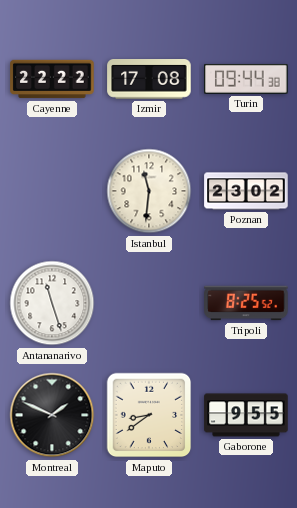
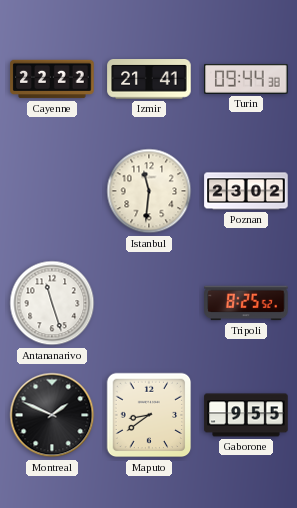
Izmir: 17:08 -> 21:41
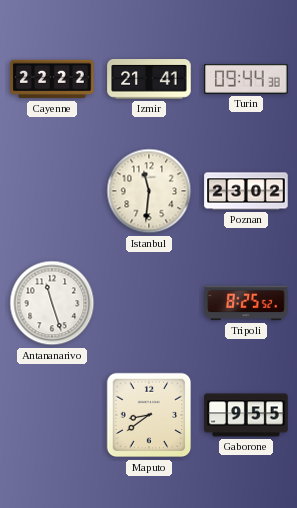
Montreal: 1:49 -> none
